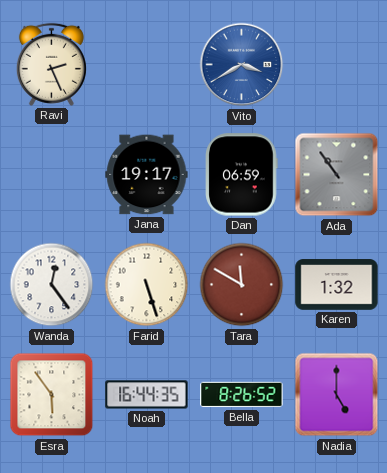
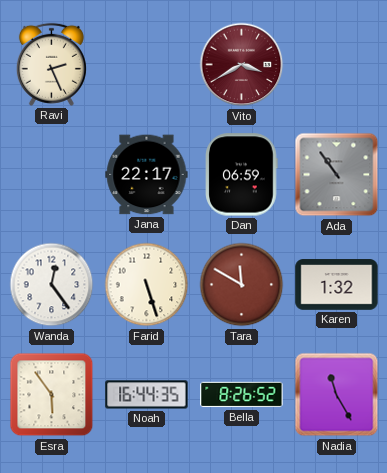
Vito dial: blue -> burgundy
Jana: 19:17 -> 22:17
Nadia: 5:00 -> 11:25
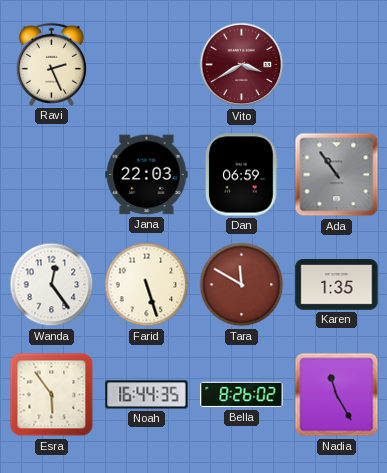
Jana: 22:17 -> 22:03
Karen: 1:32 -> 1:35
Bella: 8:26:52 -> 8:26:02
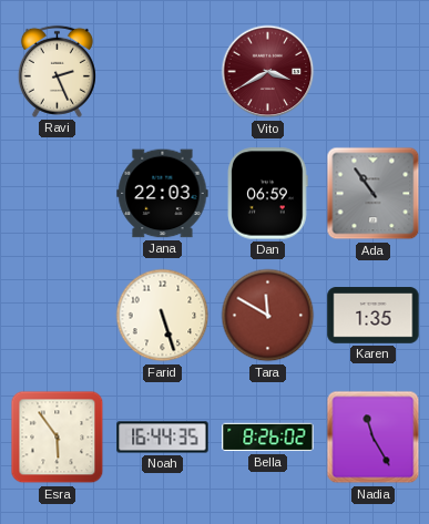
Wanda: 12:24 -> none
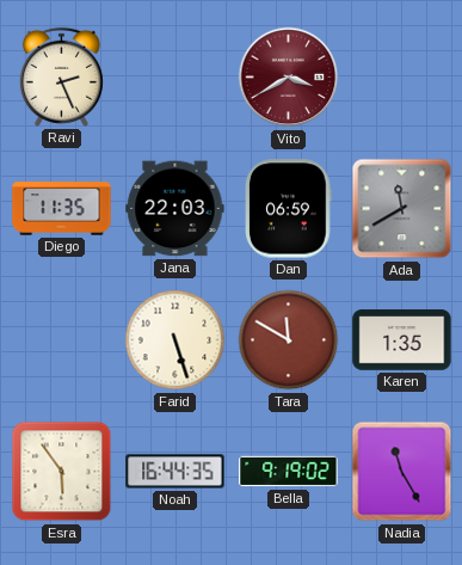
Diego: none -> 11:35
Ada: 10:54 -> 11:40
Bella: 8:26 -> 9:19
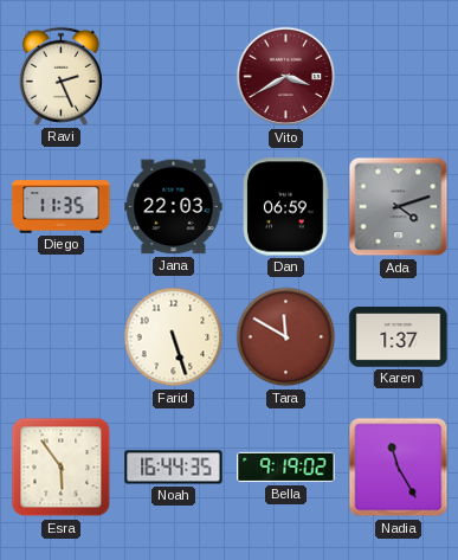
Ada: 11:40 -> 4:12
Karen: 1:35 -> 1:37
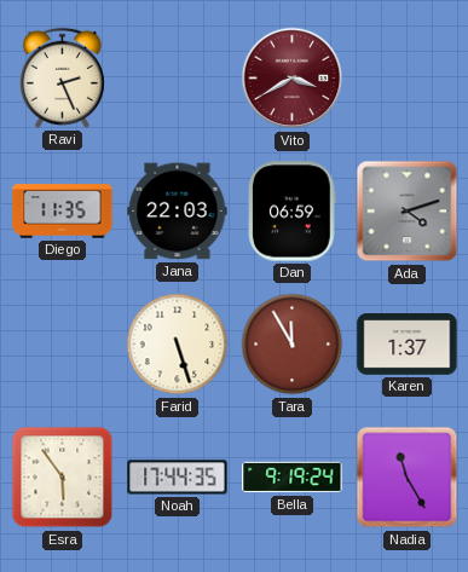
Tara: 11:50 -> 11:55
Noah: 16:44 -> 17:44
Bella: 9:19:02 -> 9:19:24
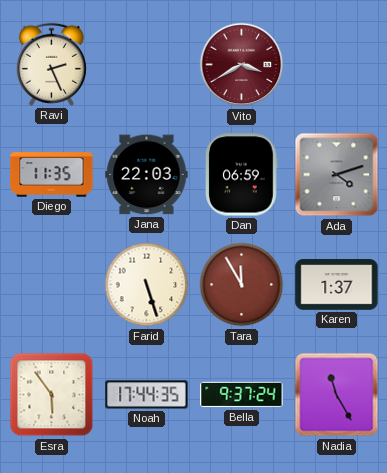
Bella: 9:19 -> 9:37
